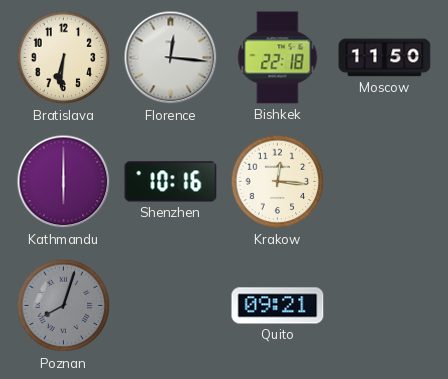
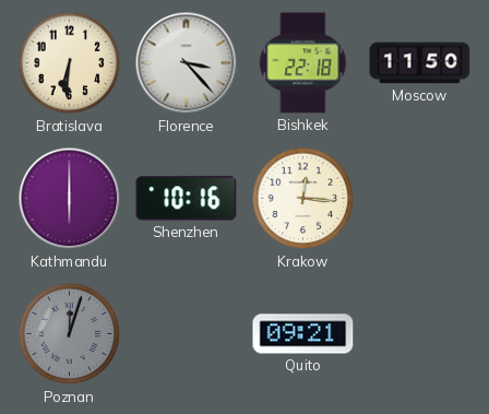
Florence: 12:16 -> 3:23
Poznan: 8:03 -> 12:03
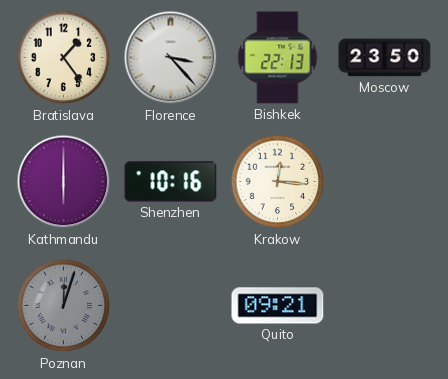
Bratislava: 6:31 -> 1:24
Bishkek: 22:18 -> 22:13
Moscow: 11:50 -> 23:50
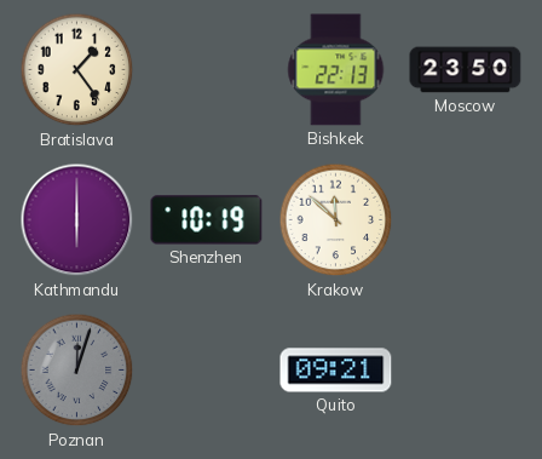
Florence: 3:23 -> none
Shenzhen: 10:16 -> 10:19
Krakow: 12:16 -> 11:52
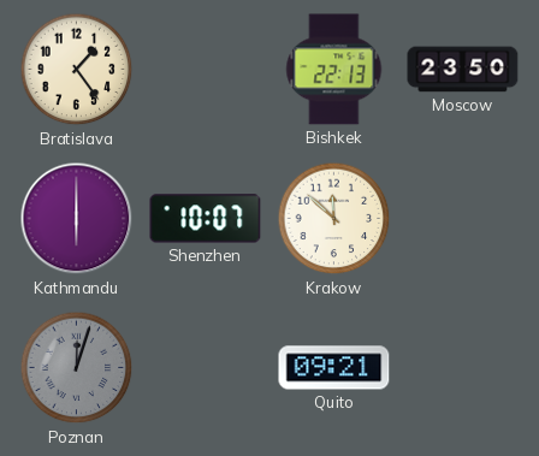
Shenzhen: 10:19 -> 10:07
